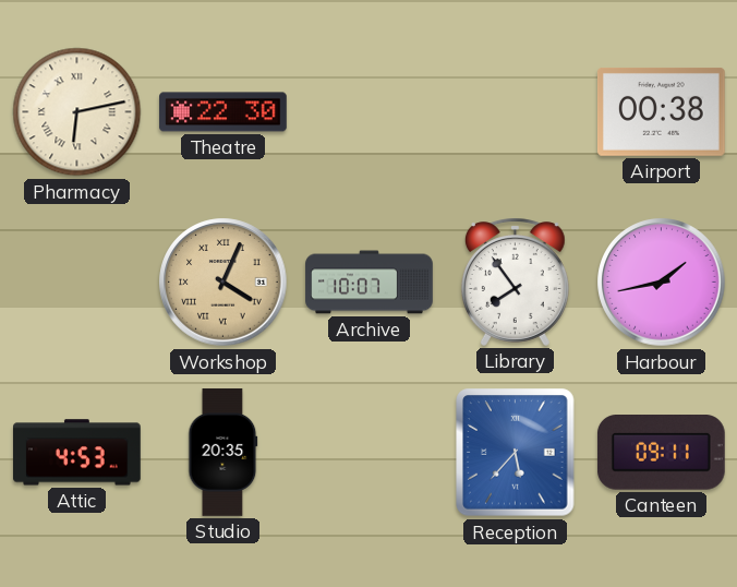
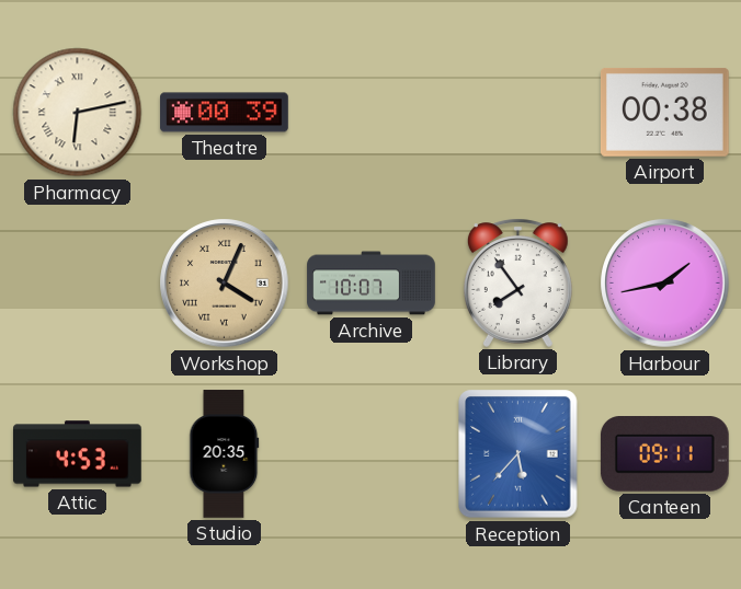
Theatre: 22:30 -> 00:39
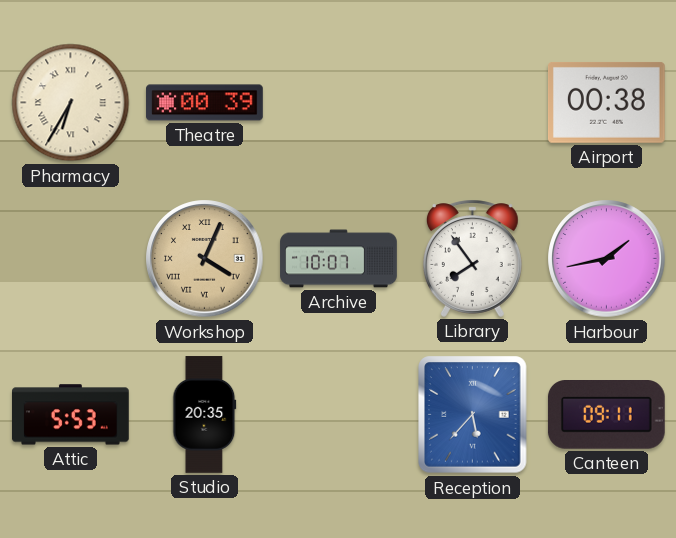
Pharmacy: 6:13 -> 6:35
Attic: 4:53 -> 5:53
